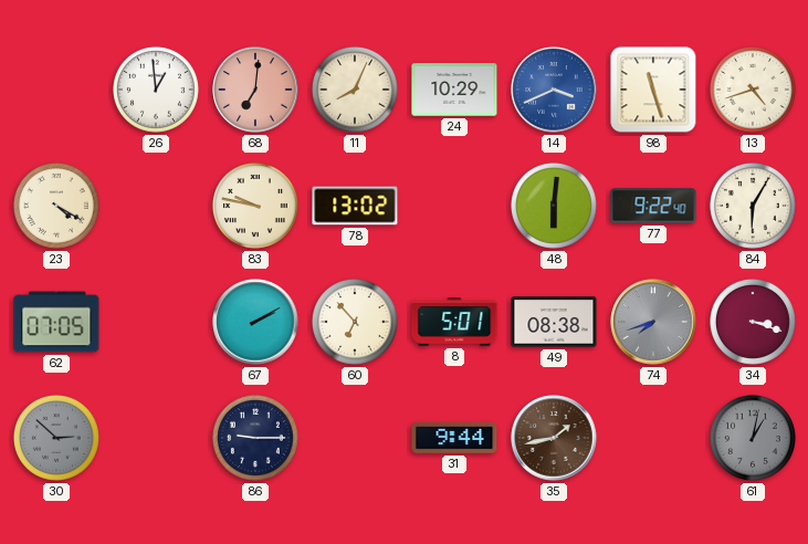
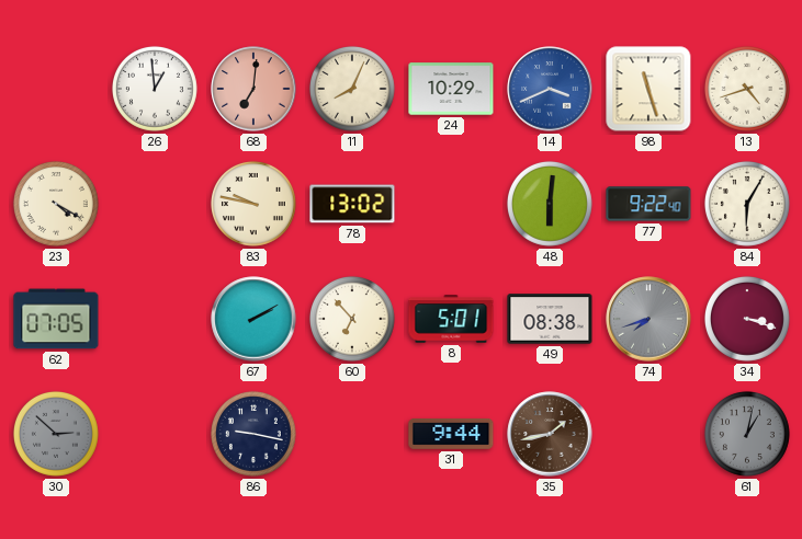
86: 9:15 -> 9:17
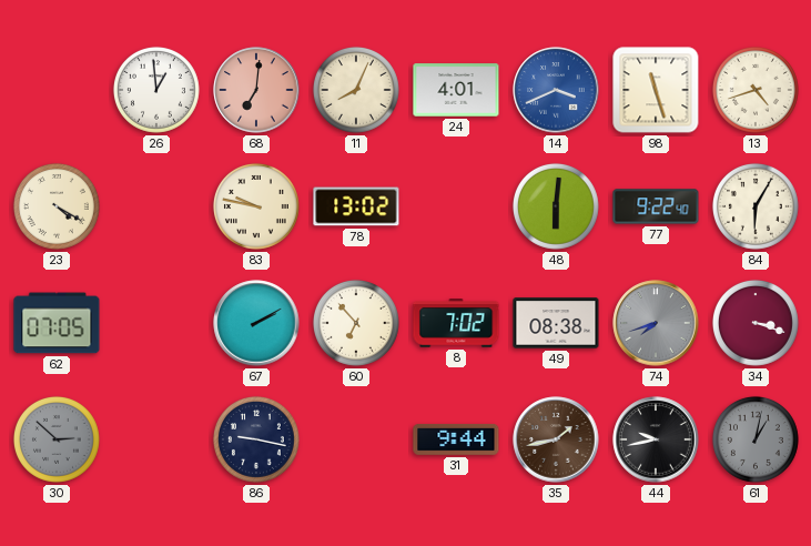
24: 10:29 -> 4:01
8: 5:01 -> 7:02
44: none -> 9:43
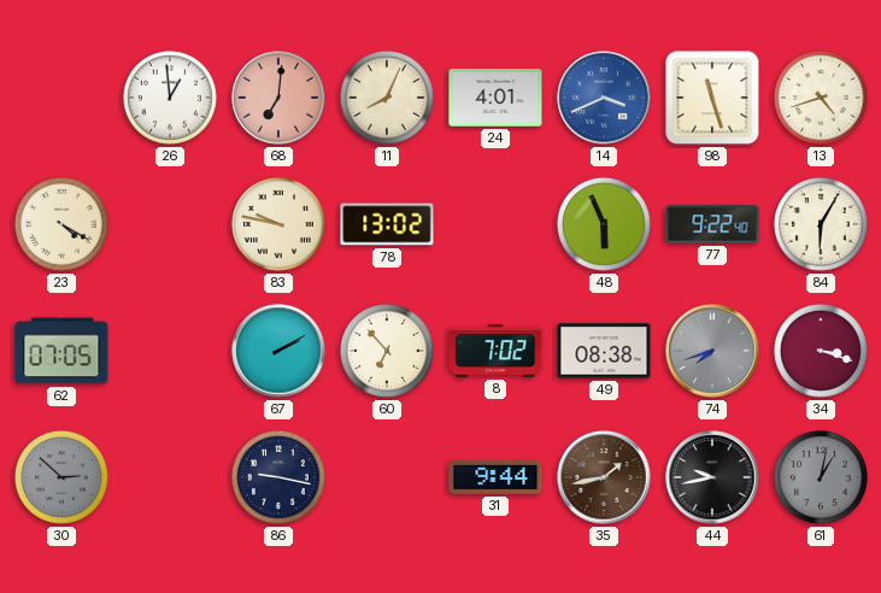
48: 6:01 -> 5:56
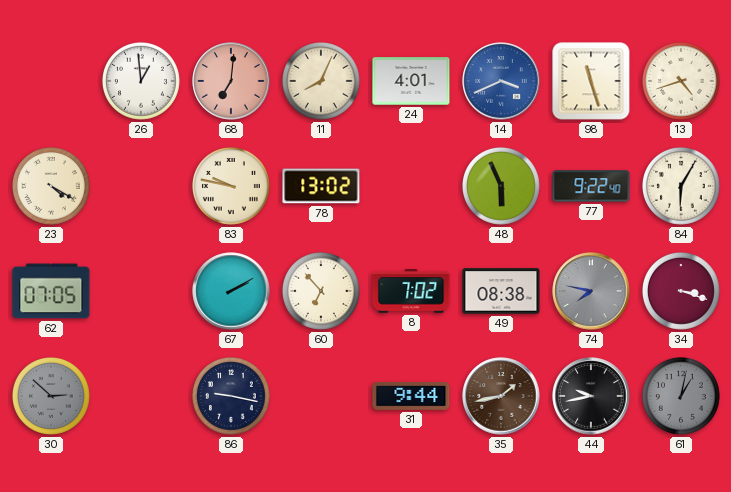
74: 7:42 -> 7:47
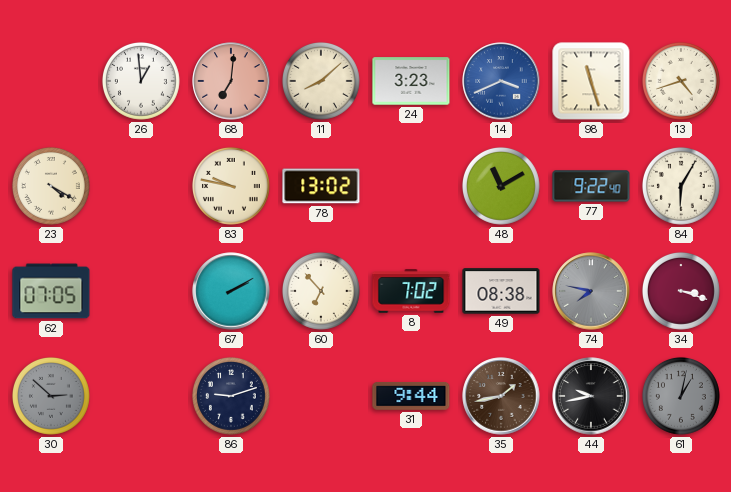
11: 8:04 -> 8:08
24: 4:01 -> 3:23
48: 5:56 -> 11:10
86: 9:17 -> 9:12
